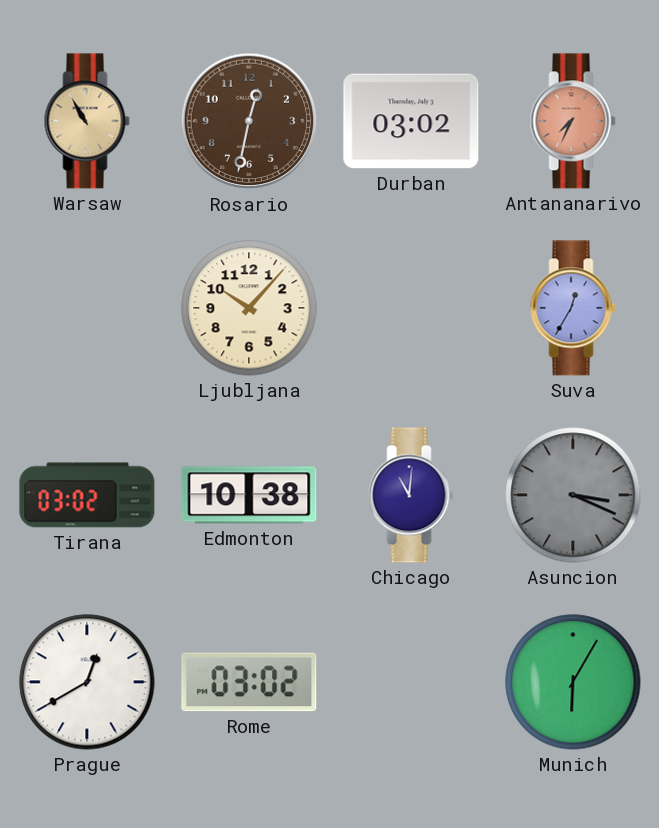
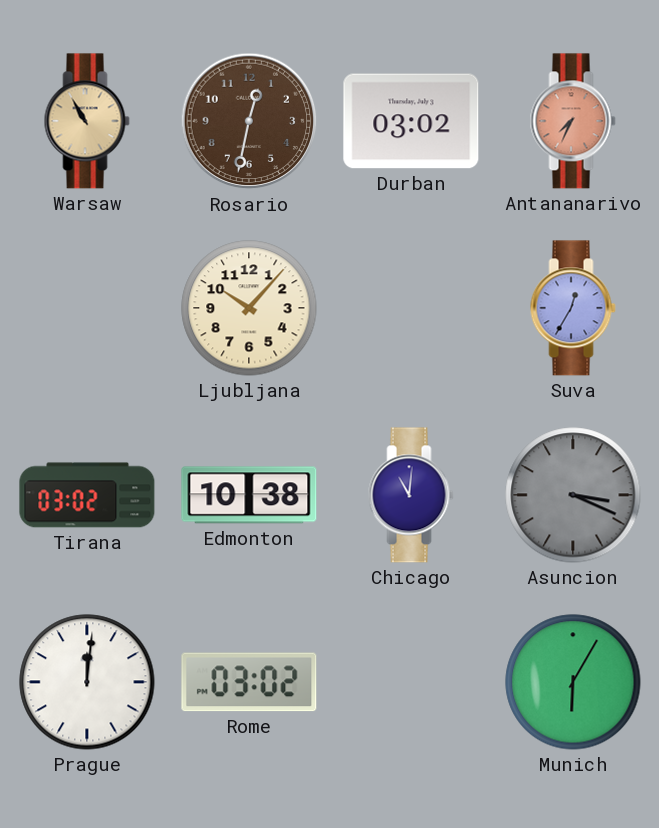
Prague: 12:40 -> 12:01
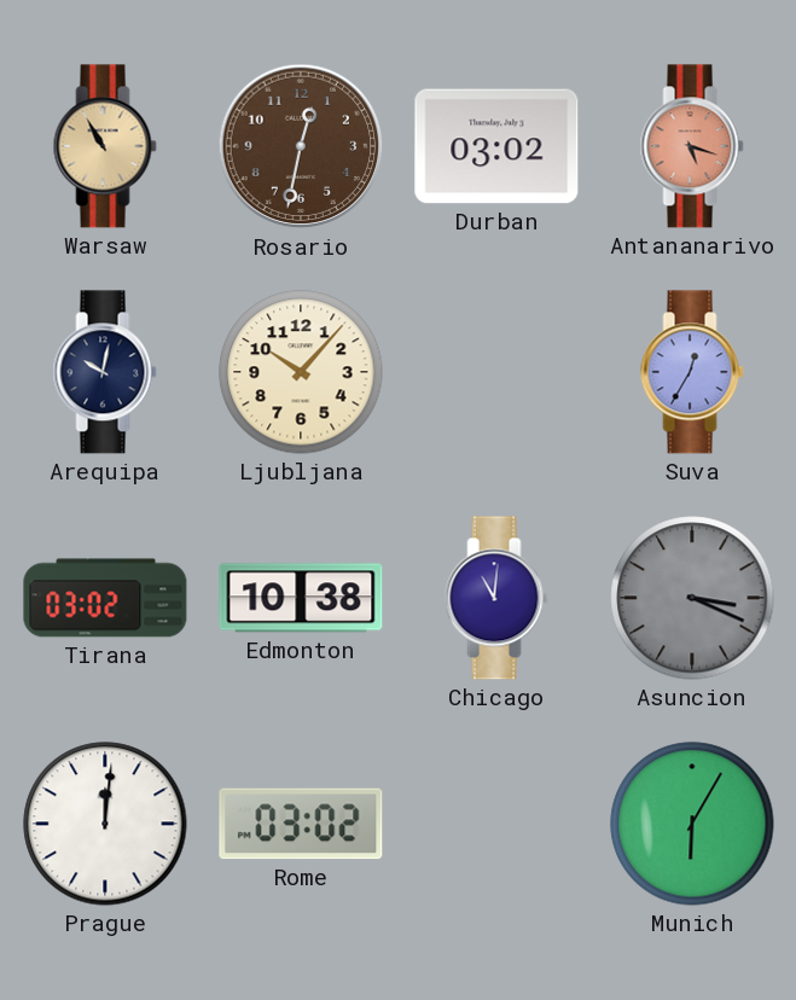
Antananarivo: 7:34 -> 5:18
Arequipa: none -> 10:02
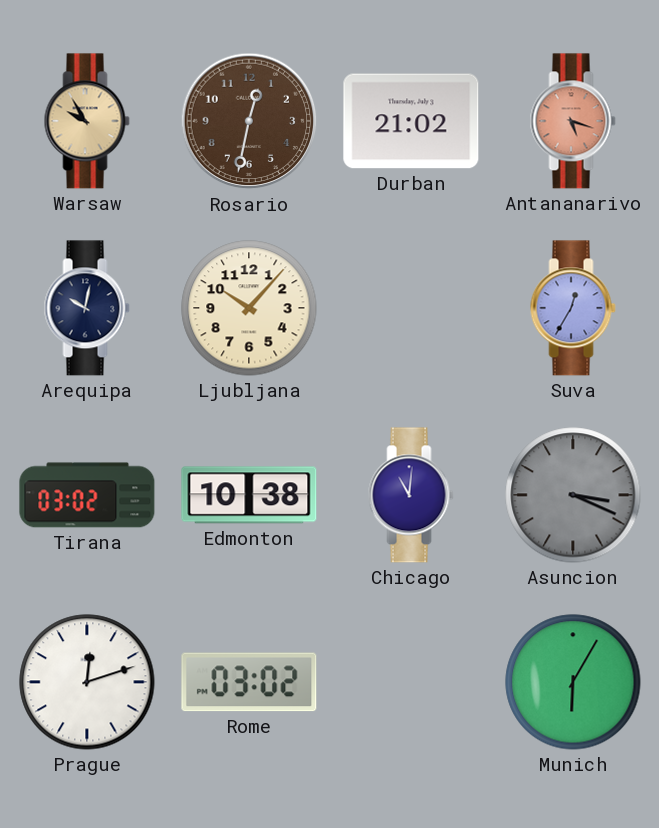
Warsaw: 10:55 -> 9:55
Durban: 03:02 -> 21:02
Prague: 12:01 -> 12:12
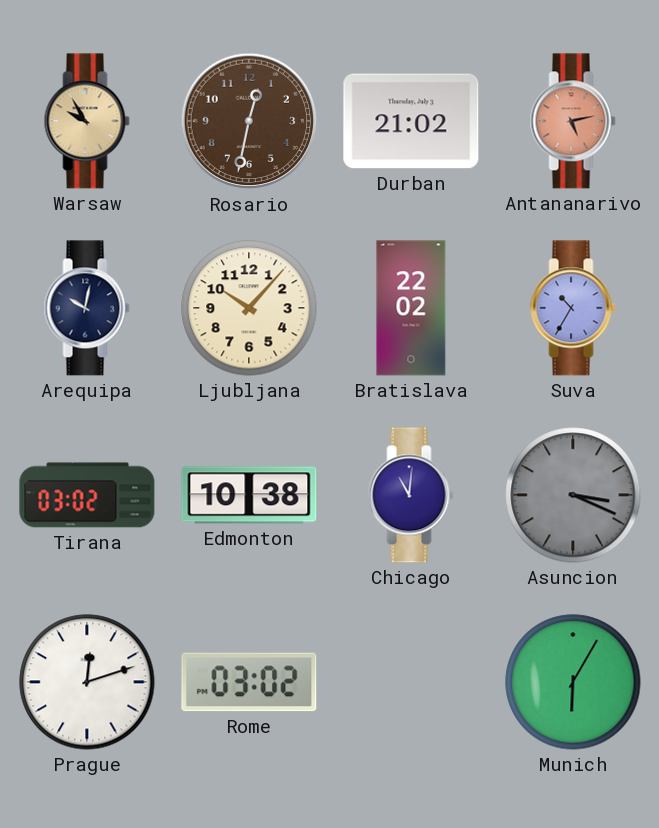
Antananarivo: 5:18 -> 5:13
Bratislava: none -> 22:02
Suva: 12:35 -> 10:35
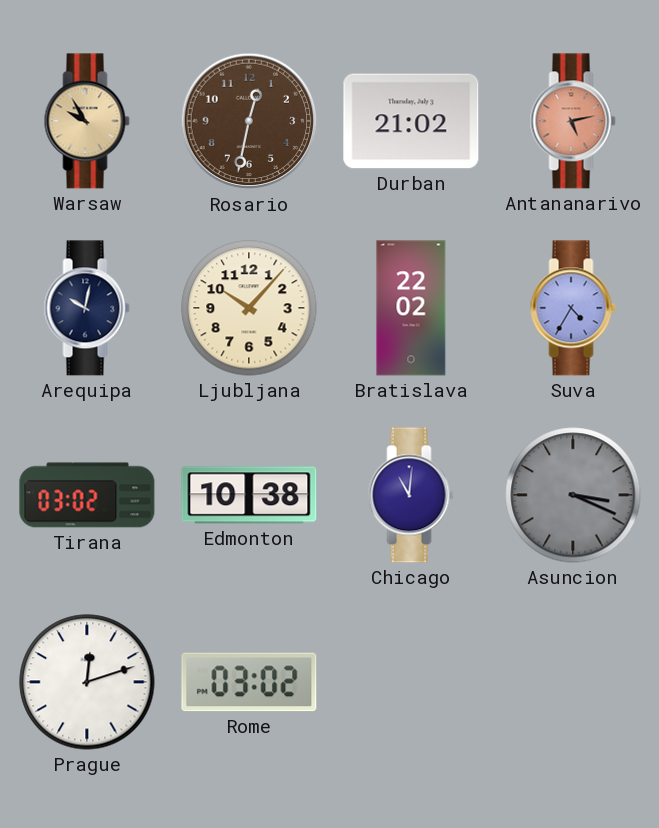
Suva: 10:35 -> 4:35
Munich: 6:05 -> none
